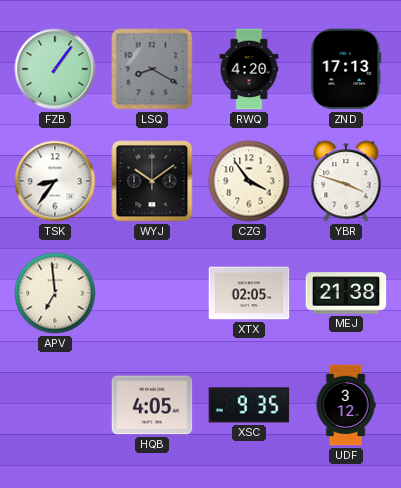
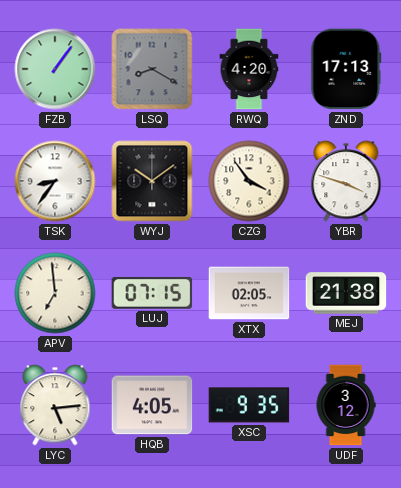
LUJ: none -> 07:15
LYC: none -> 5:14
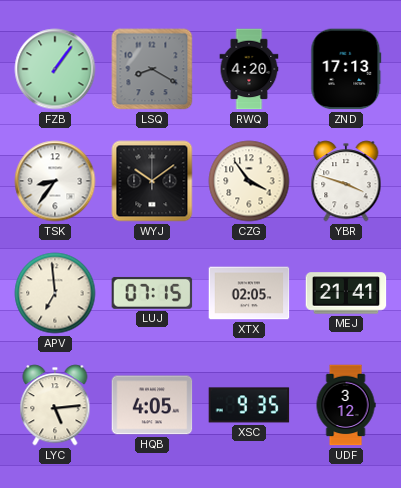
MEJ: 21:38 -> 21:41
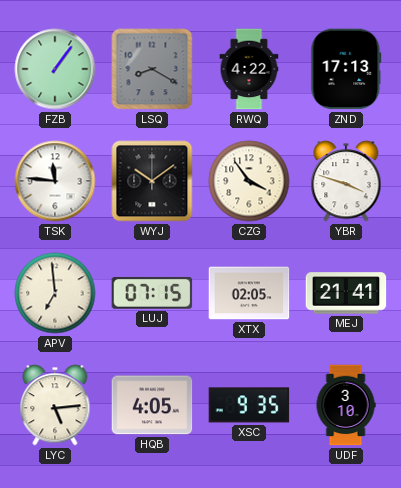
RWQ: 4:20 -> 4:22
TSK: 8:36 -> 11:46
UDF: 3:12 -> 3:10
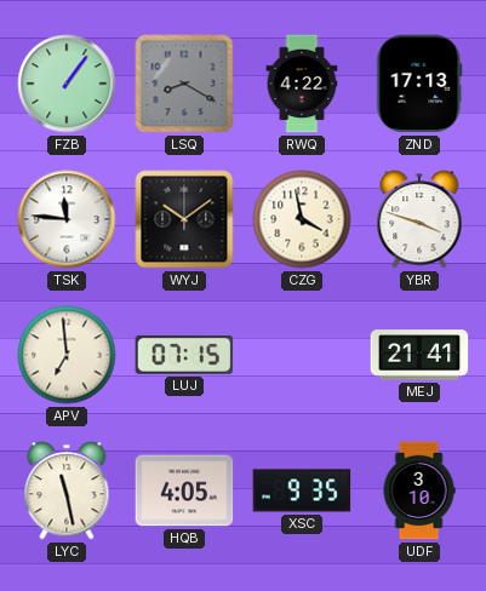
CZG: 3:54 -> 3:58
XTX: 02:05 -> none
LYC: 5:14 -> 11:28
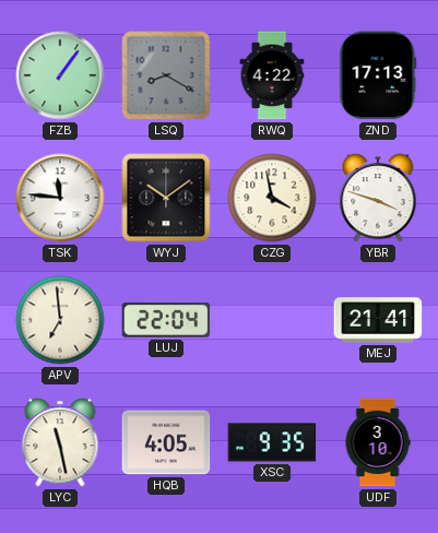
LUJ: 07:15 -> 22:04
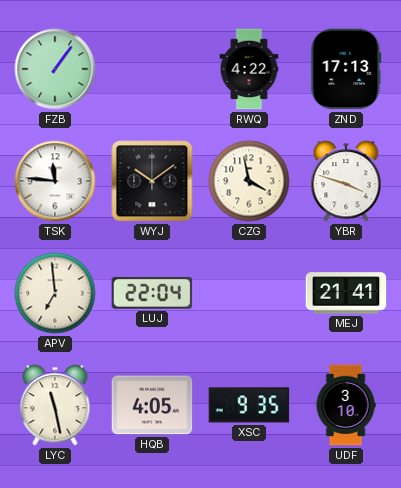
LSQ: 8:20 -> none
